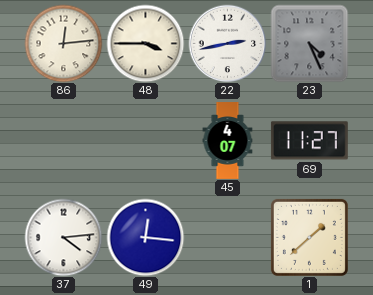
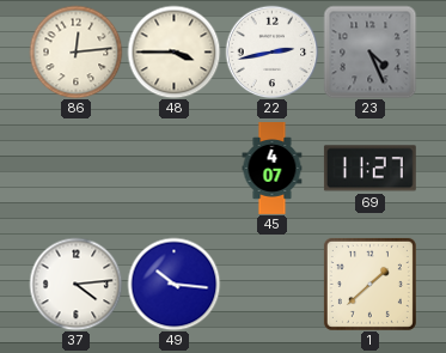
49: 12:16 -> 10:16
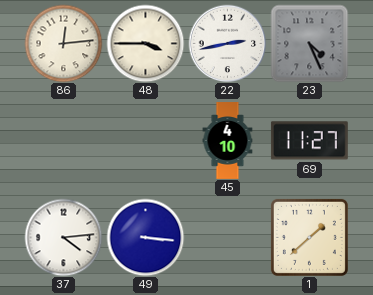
45: 4:07 -> 4:10
49: 10:16 -> 3:16
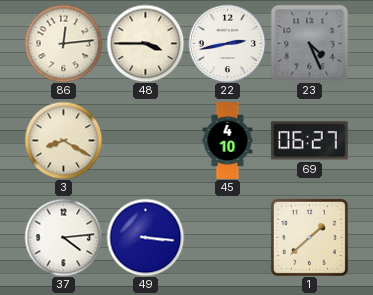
3: none -> 8:20
69: 11:27 -> 06:27
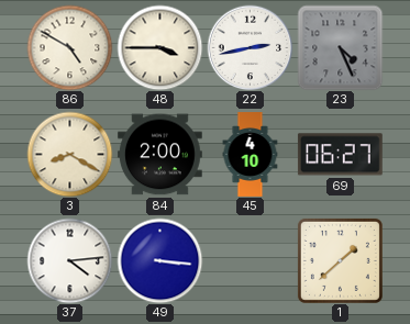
86: 12:14 -> 4:50
84: none -> 2:00
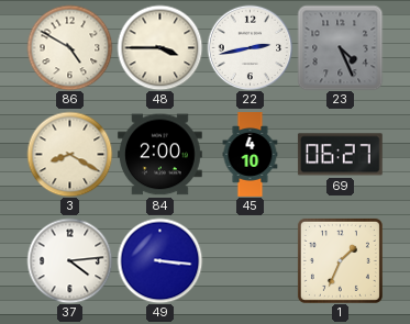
1: 1:38 -> 1:34
